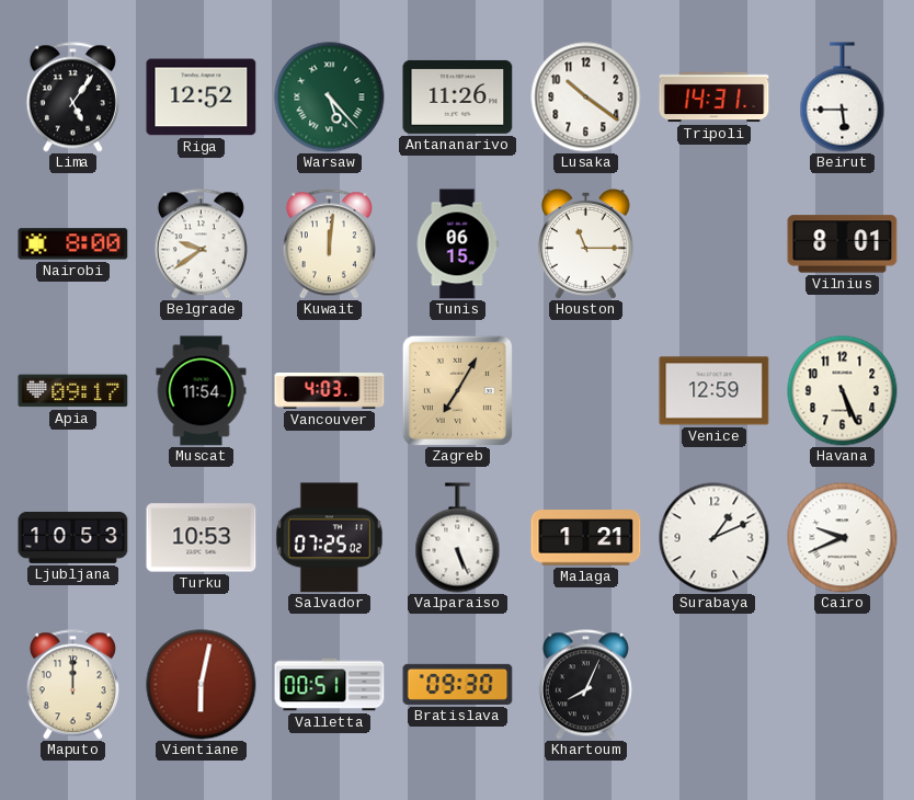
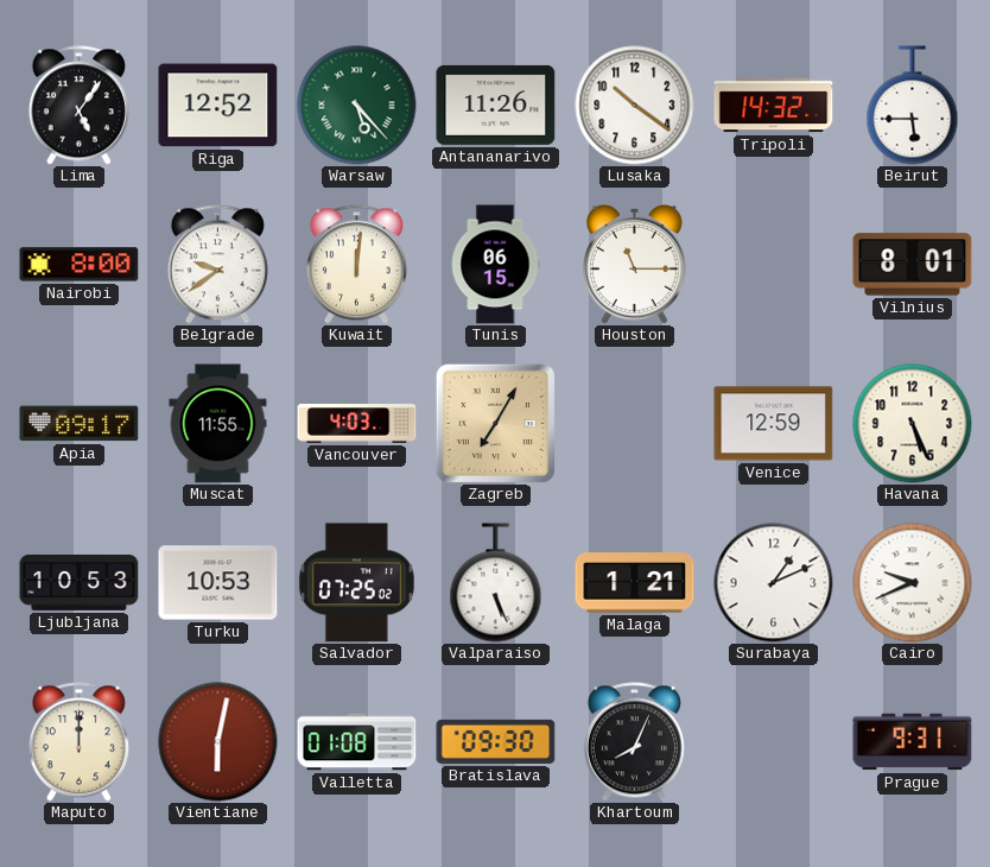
Tripoli: 14:31 -> 14:32
Muscat: 11:54 -> 11:55
Valletta: 00:51 -> 01:08
Prague: none -> 9:31
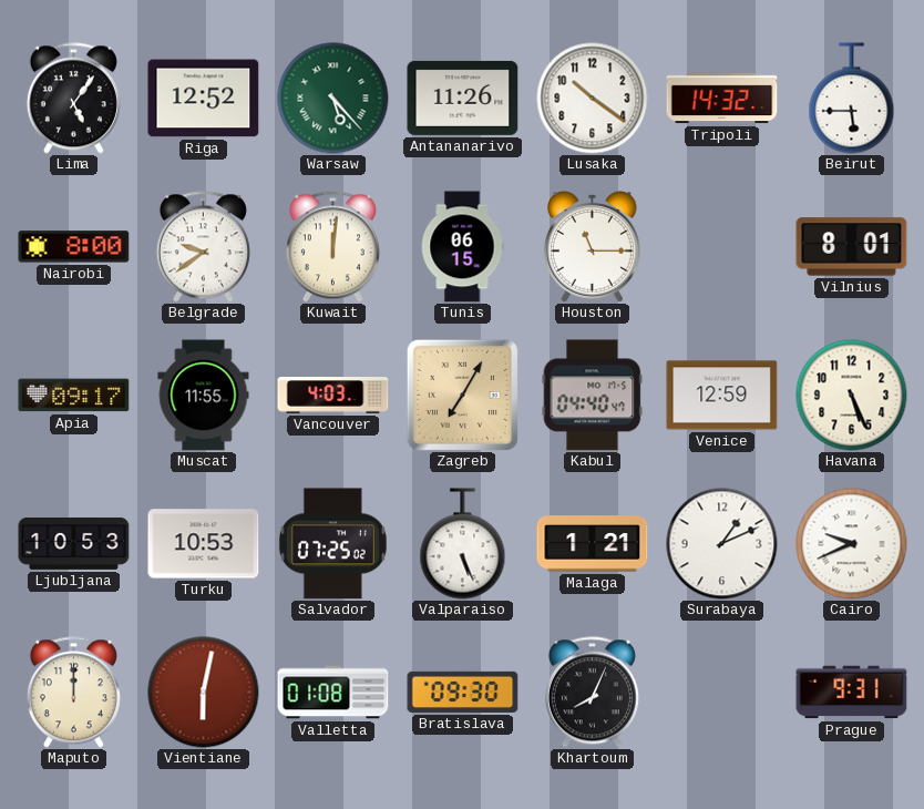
Kabul: none -> 04:40
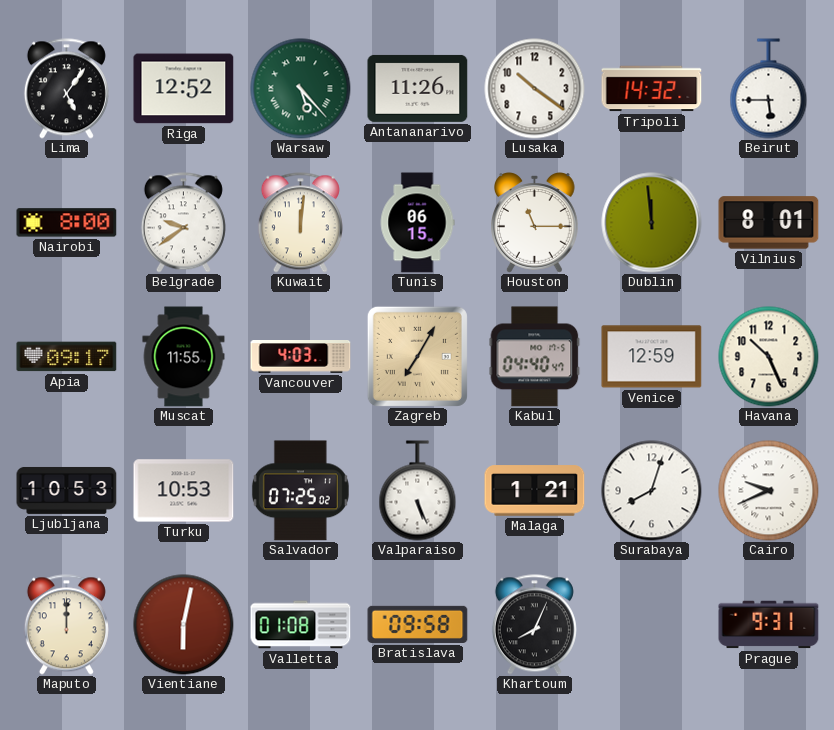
Dublin: none -> 11:59
Havana: 5:26 -> 10:26
Surabaya: 1:11 -> 8:03
Bratislava: 09:30 -> 09:58
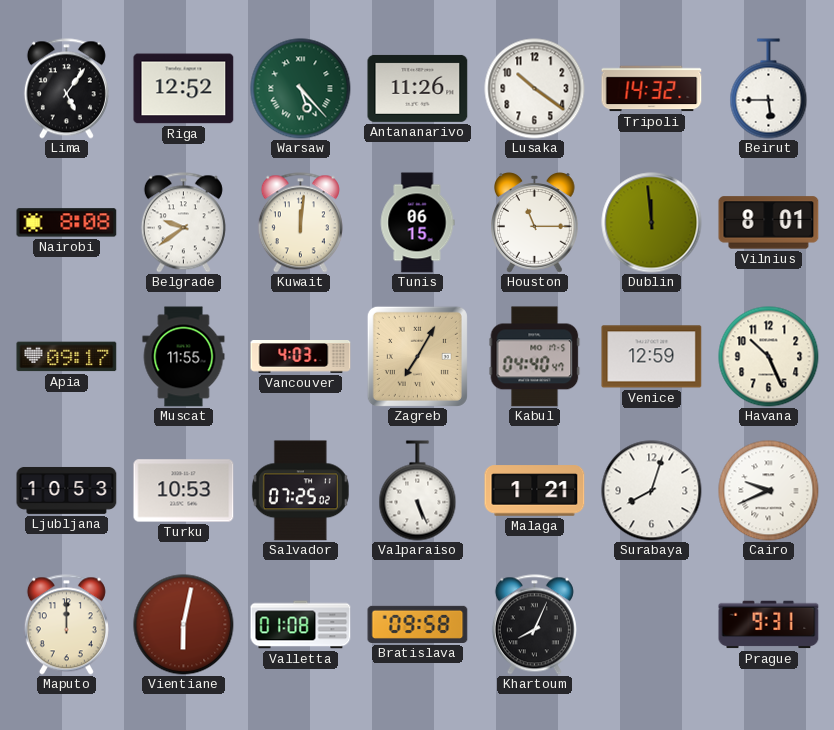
Nairobi: 8:00 -> 8:08
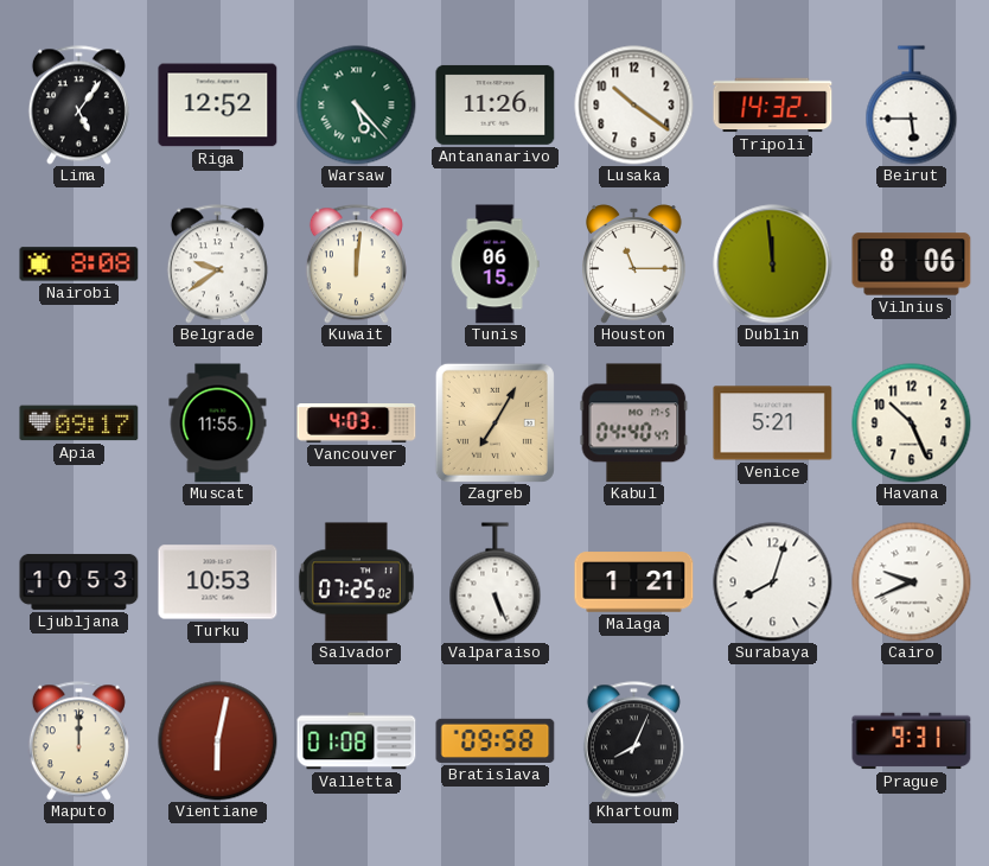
Vilnius: 8:01 -> 8:06
Venice: 12:59 -> 5:21
